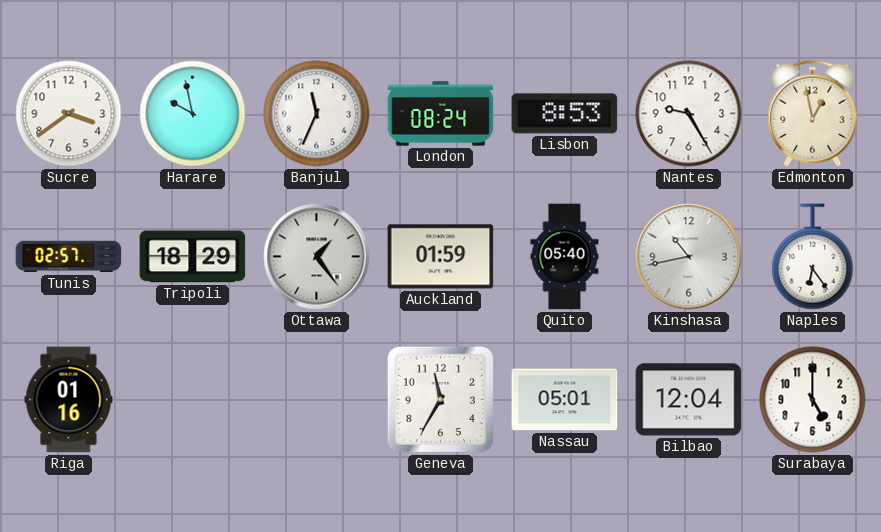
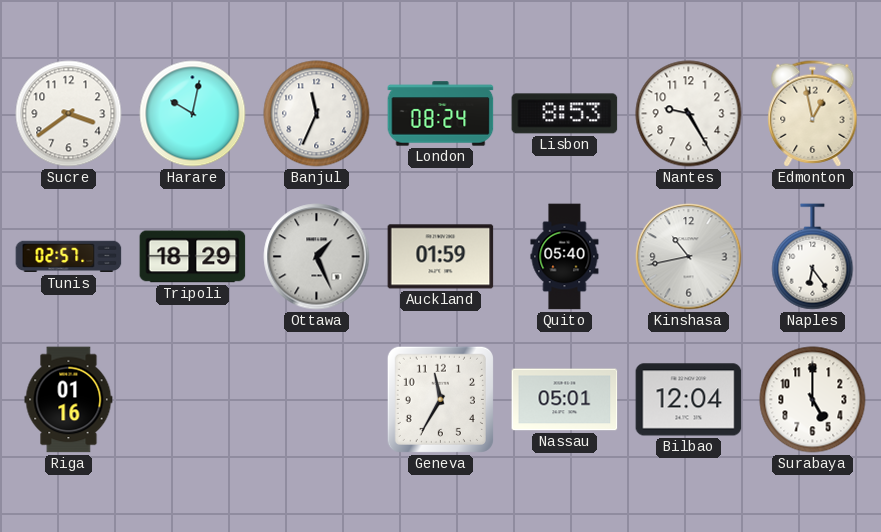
Harare: 9:58 -> 10:02
Ottawa: 1:24 -> 1:26
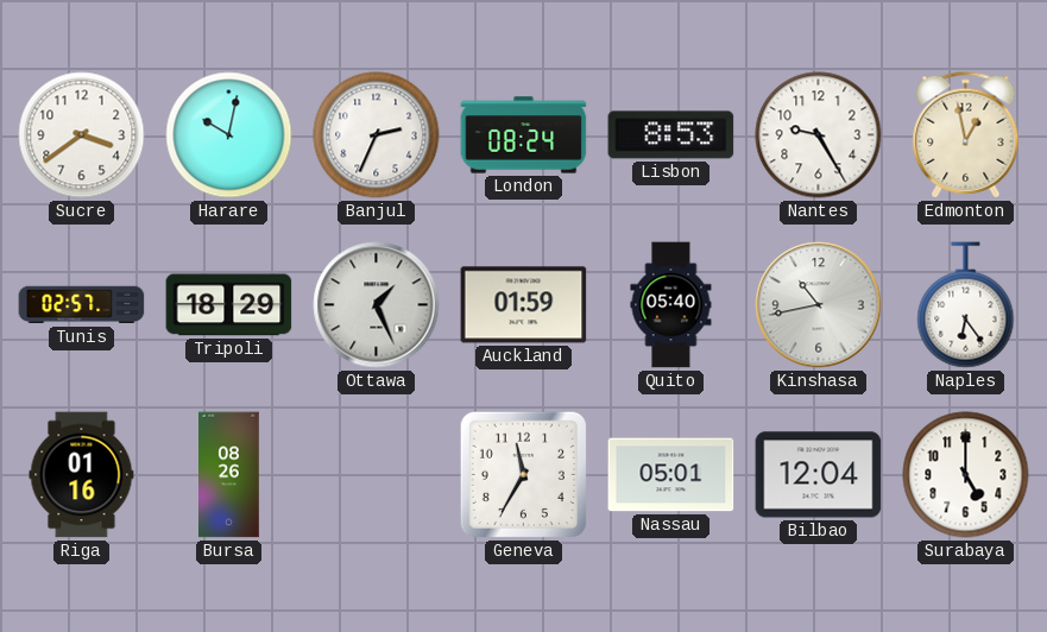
Banjul: 11:34 -> 2:34
Bursa: none -> 08:26
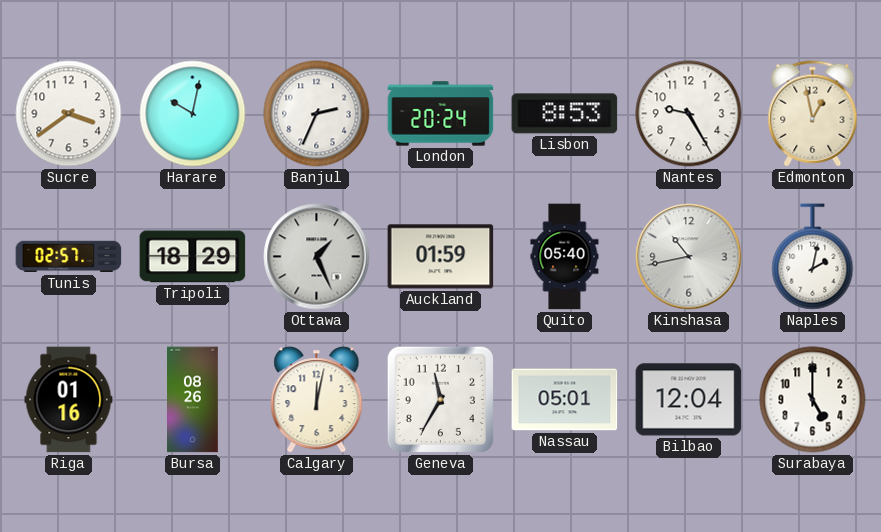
London: 08:24 -> 20:24
Naples: 6:24 -> 2:02
Calgary: none -> 12:02
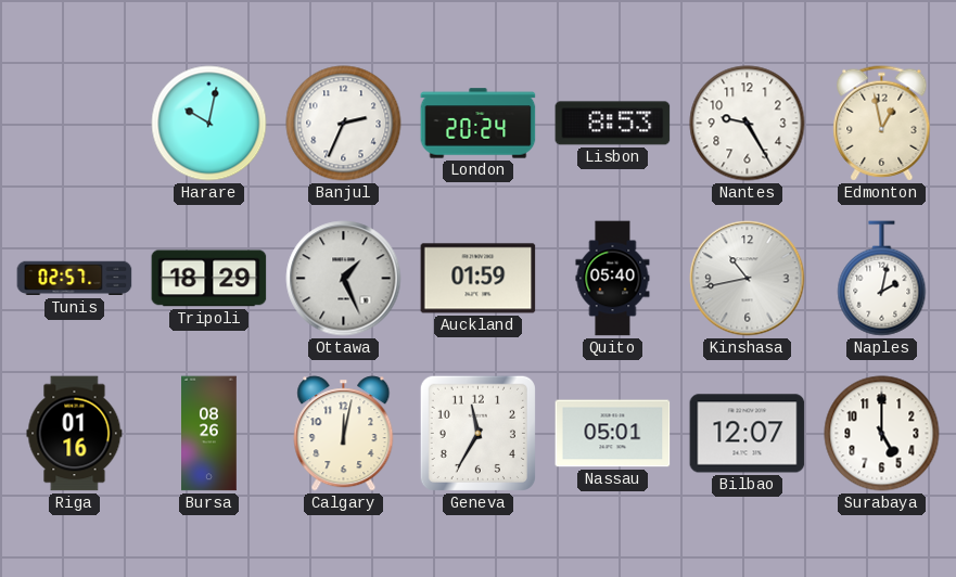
Sucre: 3:39 -> none
Bilbao: 12:04 -> 12:07
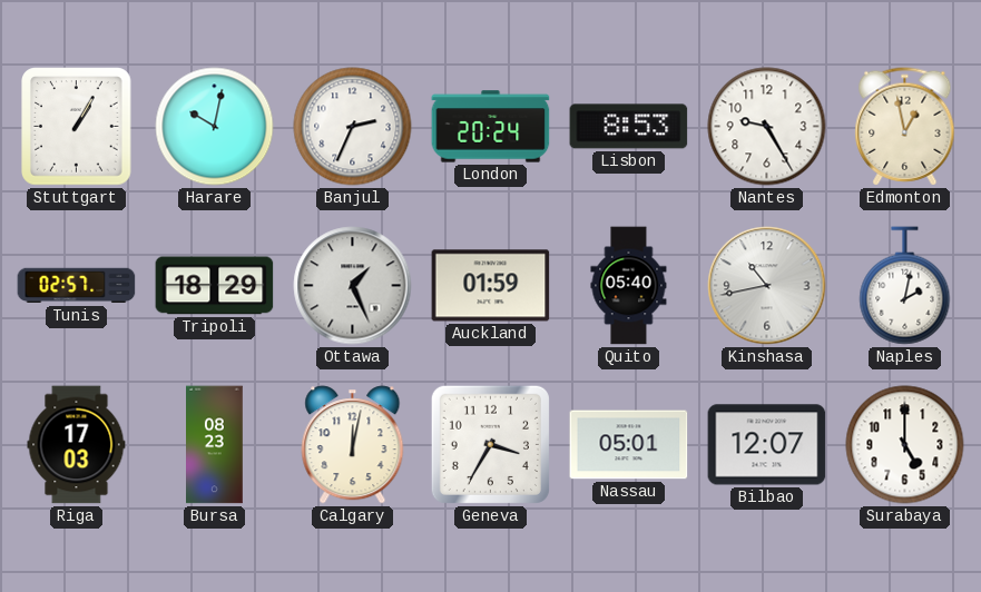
Stuttgart: none -> 1:05
Riga: 01:16 -> 17:03
Bursa: 08:26 -> 08:23
Geneva: 11:35 -> 3:35
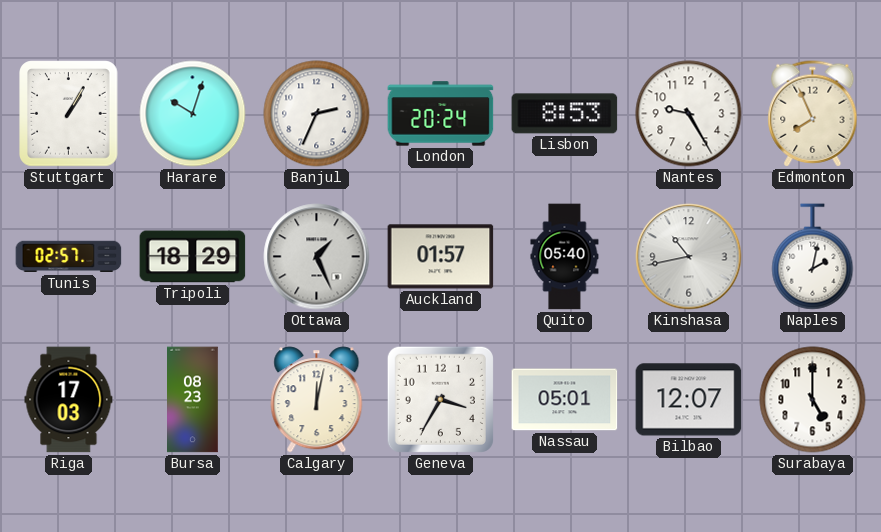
Harare: 10:02 -> 10:03
Edmonton: 12:58 -> 7:56
Auckland: 01:59 -> 01:57
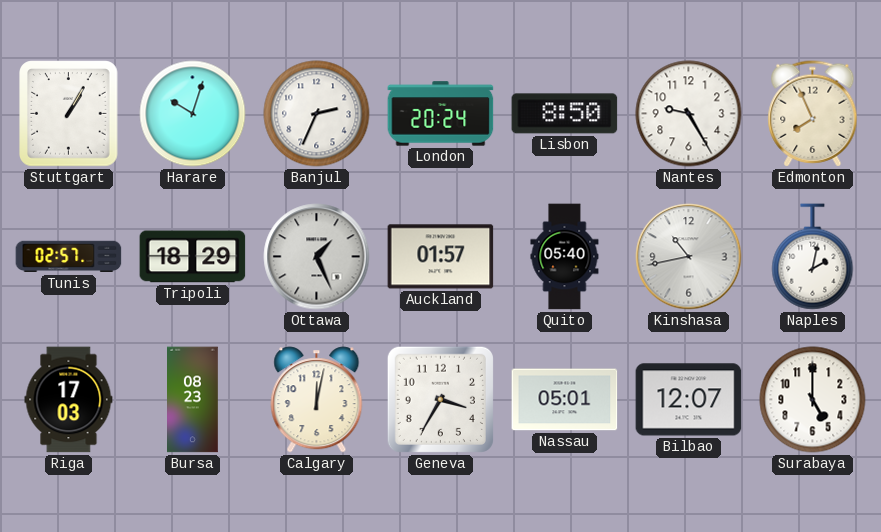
Lisbon: 8:53 -> 8:50
